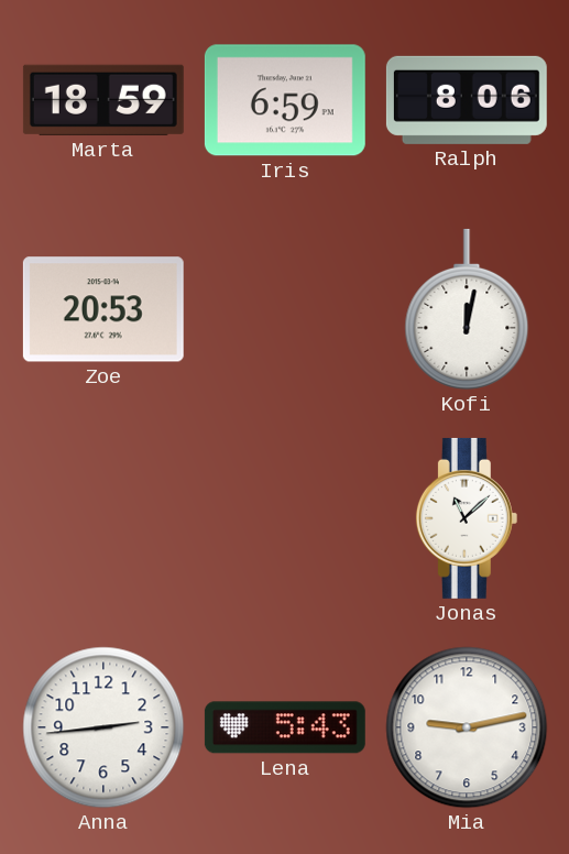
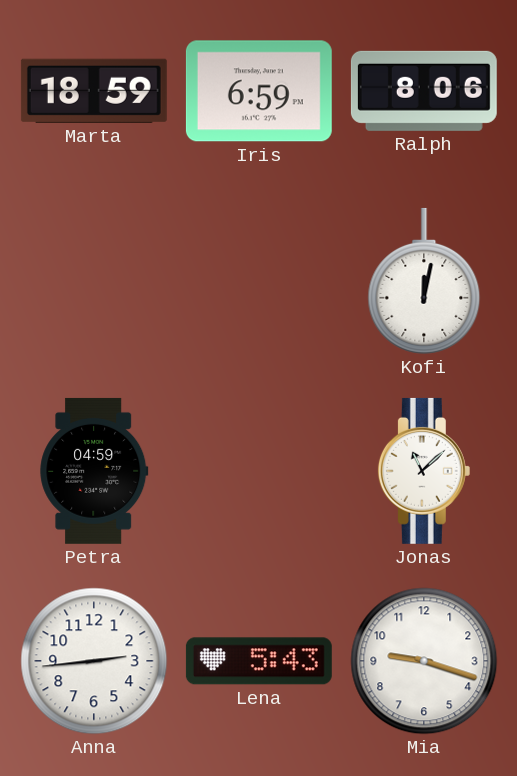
Zoe: 20:53 -> none
Petra: none -> 04:59
Mia: 9:13 -> 9:18
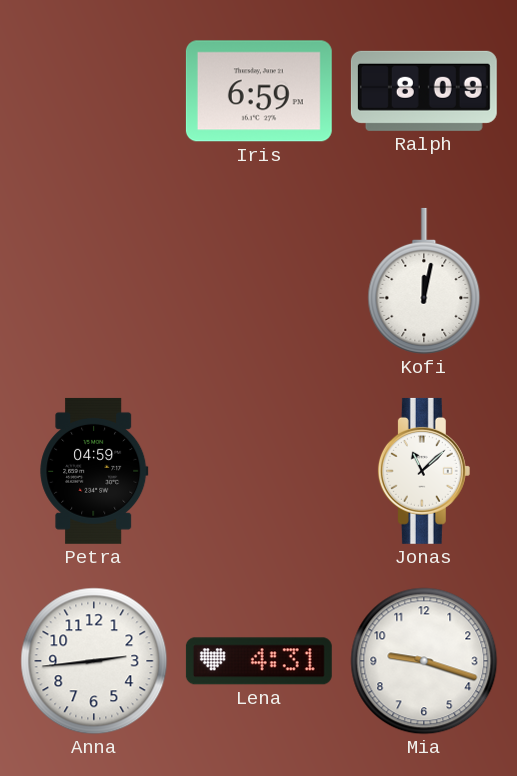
Marta: 18:59 -> none
Ralph: 8:06 -> 8:09
Lena: 5:43 -> 4:31
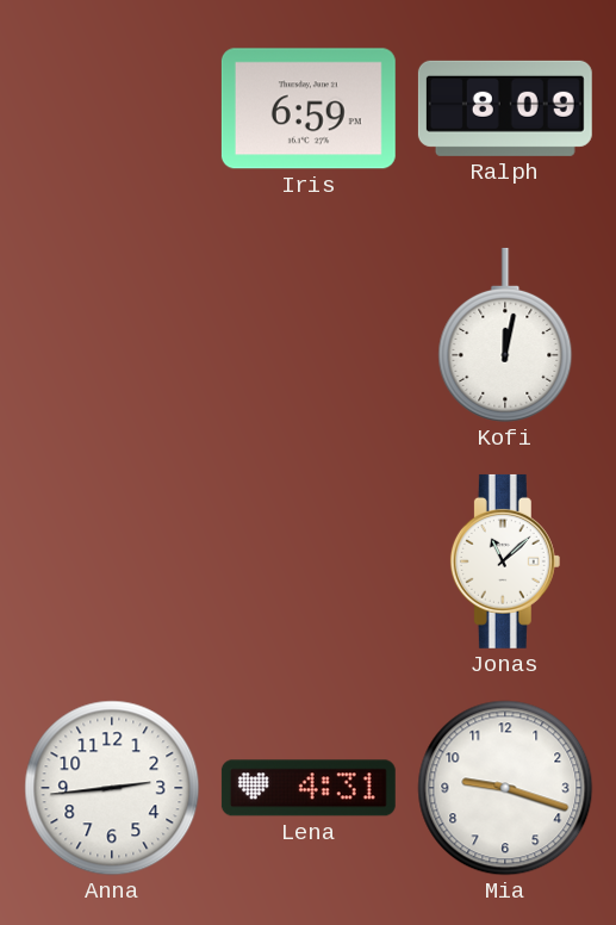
Petra: 04:59 -> none
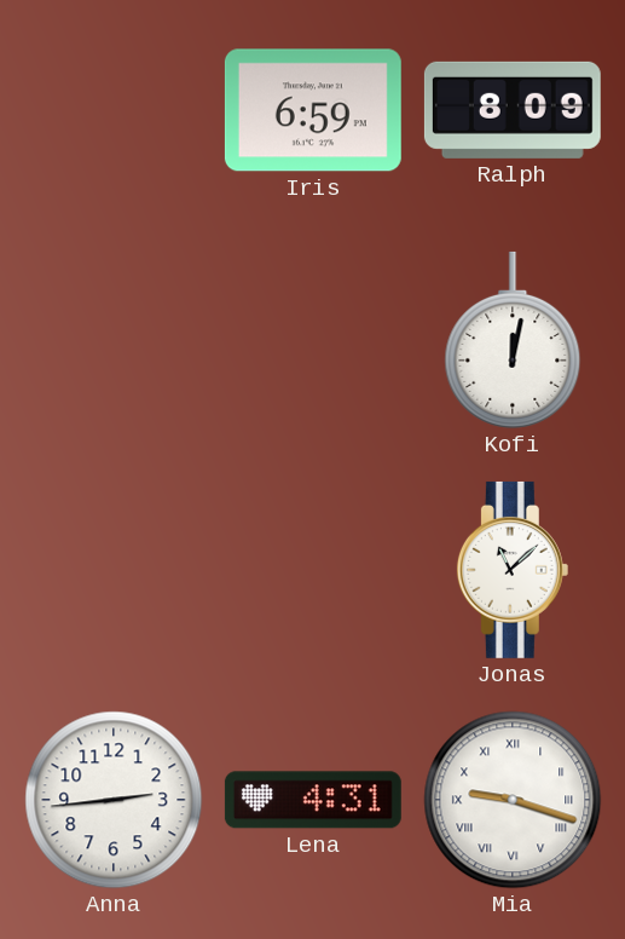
Mia numerals: Arabic -> Roman
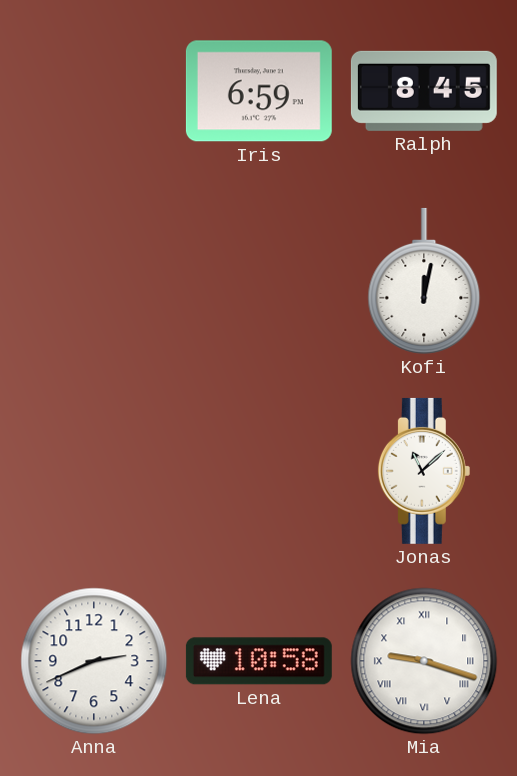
Ralph: 8:09 -> 8:45
Anna: 2:44 -> 2:41
Lena: 4:31 -> 10:58
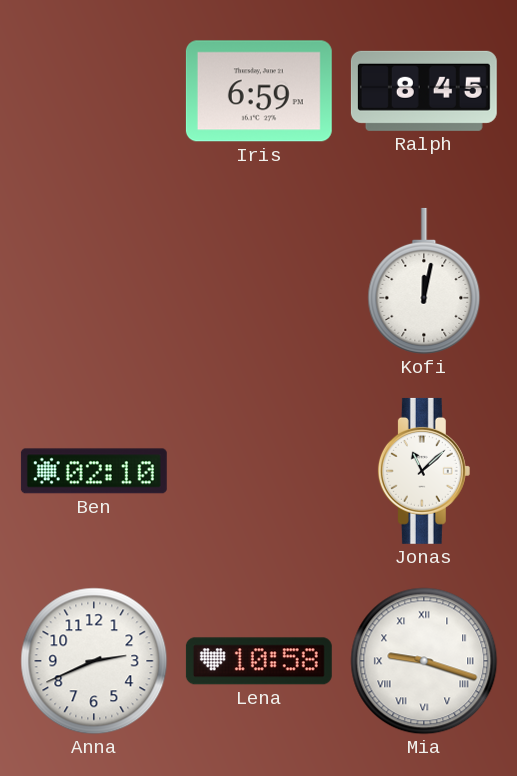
Ben: none -> 02:10
